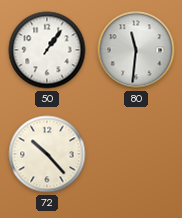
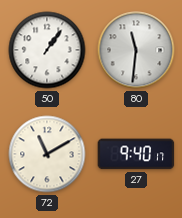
72: 10:23 -> 11:10
27: none -> 9:40
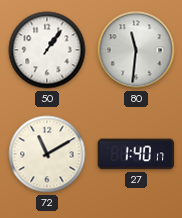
27: 9:40 -> 1:40
